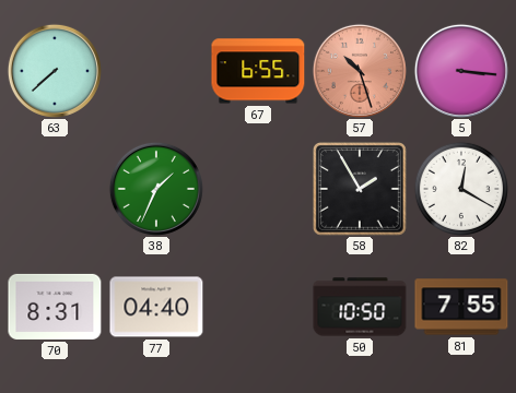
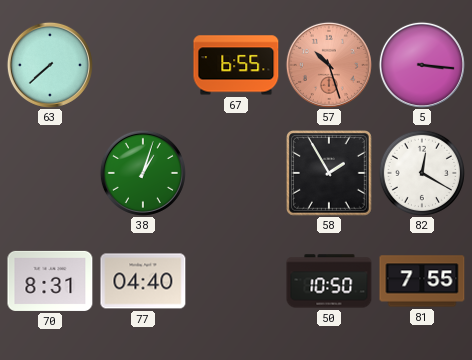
38: 1:34 -> 1:03
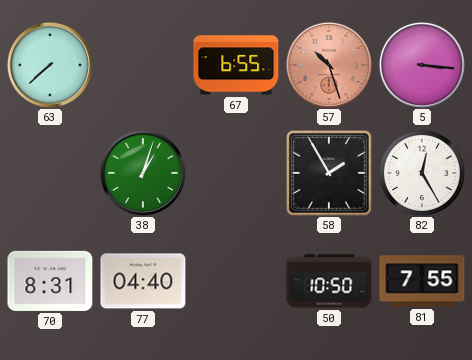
82: 12:20 -> 12:25
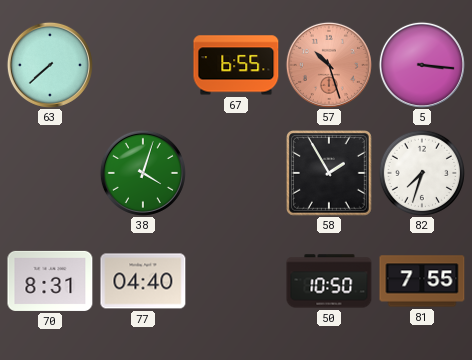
38: 1:03 -> 4:03
82: 12:25 -> 7:33
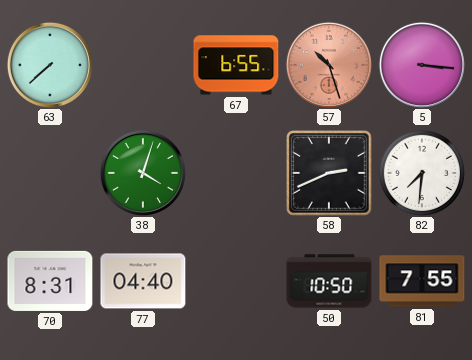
58: 1:55 -> 2:41
82: 7:33 -> 7:31
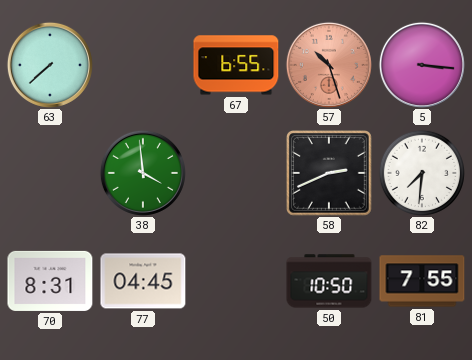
38: 4:03 -> 3:59
77: 04:40 -> 04:45
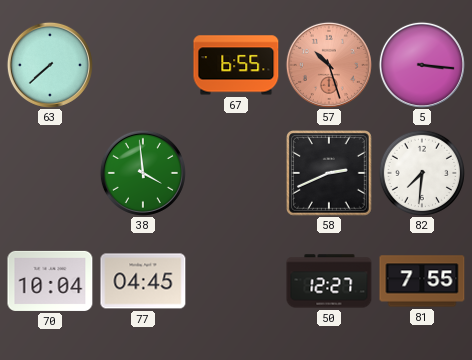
70: 8:31 -> 10:04
50: 10:50 -> 12:27
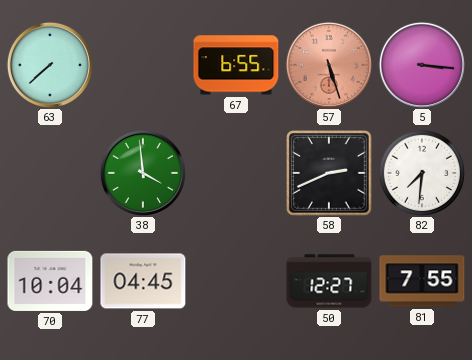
57: 10:27 -> 5:27
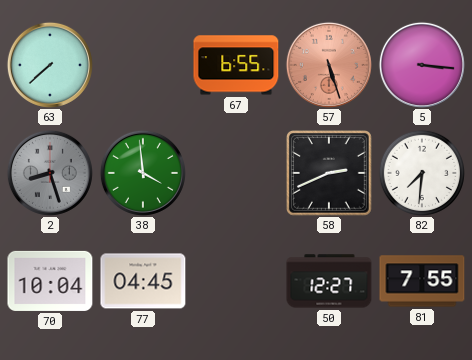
2: none -> 8:27
